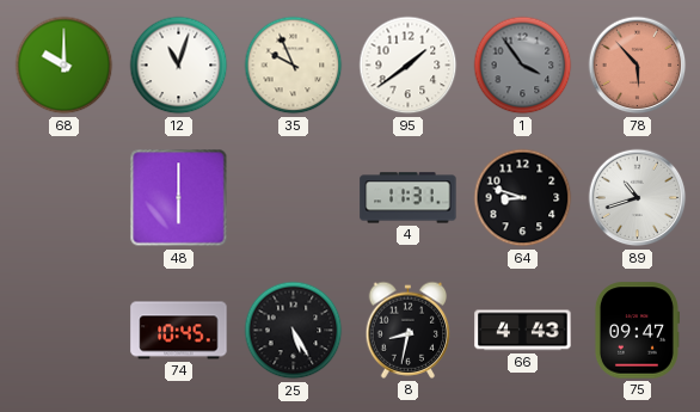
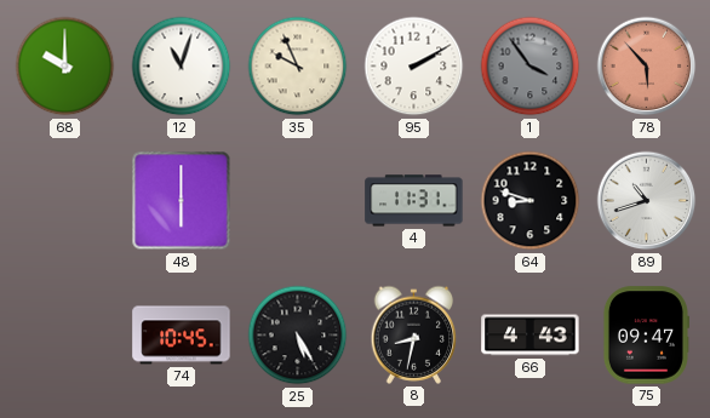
95: 1:39 -> 2:10
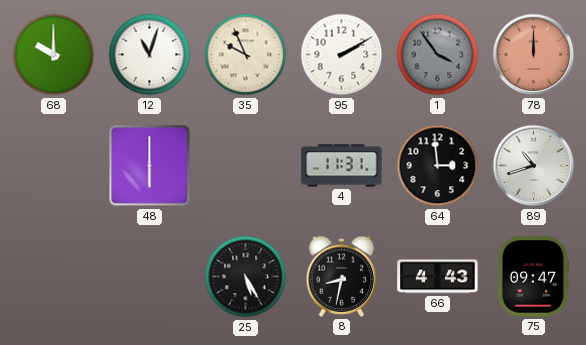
78: 5:53 -> 12:00
64: 8:48 -> 2:59
74: 10:45 -> none
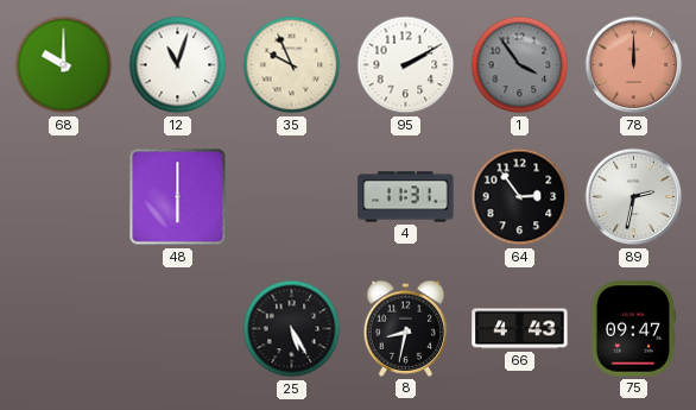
64: 2:59 -> 2:54
89: 10:42 -> 2:32
